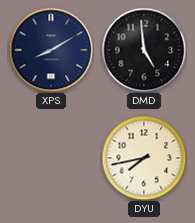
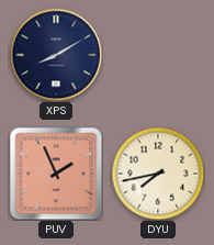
DMD: 4:59 -> none
PUV: none -> 1:56
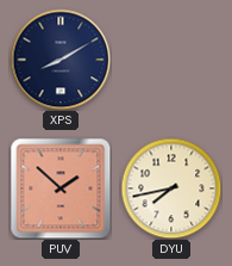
PUV: 1:56 -> 1:52
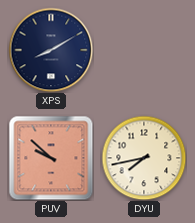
PUV: 1:52 -> 9:52
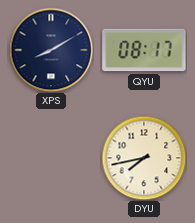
QYU: none -> 08:17
PUV: 9:52 -> none
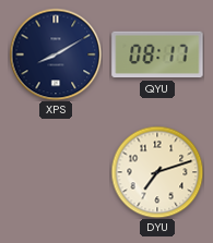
DYU: 7:43 -> 7:12
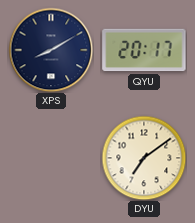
QYU: 08:17 -> 20:17
DYU: 7:12 -> 7:09
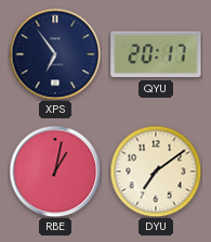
XPS: 8:10 -> 6:54
RBE: none -> 1:02
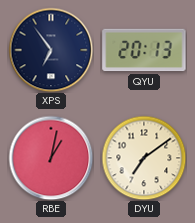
QYU: 20:17 -> 20:13
